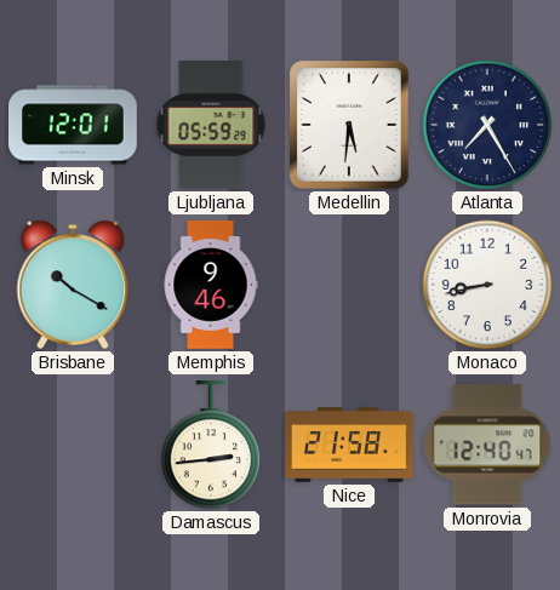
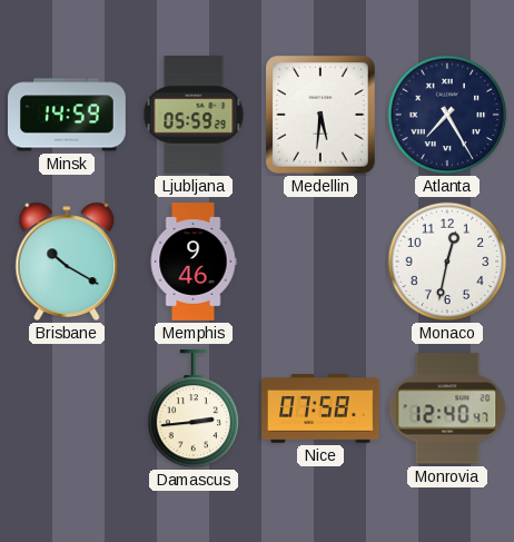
Minsk: 12:01 -> 14:59
Monaco: 8:43 -> 12:32
Nice: 21:58 -> 07:58
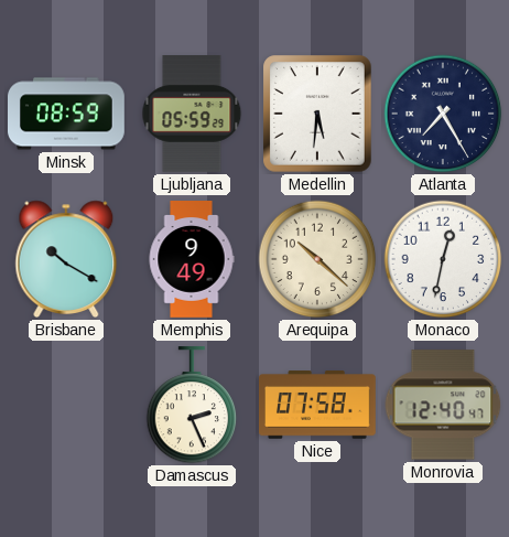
Minsk: 14:59 -> 08:59
Memphis: 9:46 -> 9:49
Arequipa: none -> 10:22
Damascus: 2:44 -> 2:26
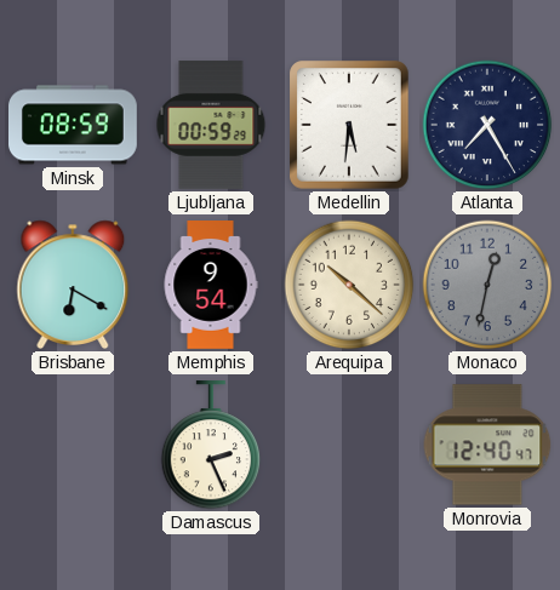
Ljubljana: 05:59 -> 00:59
Brisbane: 10:20 -> 6:20
Memphis: 9:49 -> 9:54
Monaco dial: white -> grey
Nice: 07:58 -> none
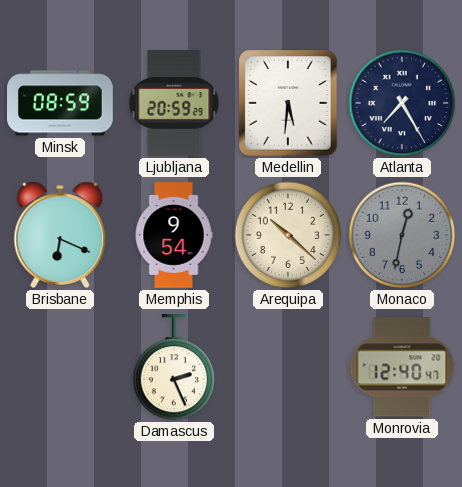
Ljubljana: 00:59 -> 20:59
Brisbane: 6:20 -> 6:19
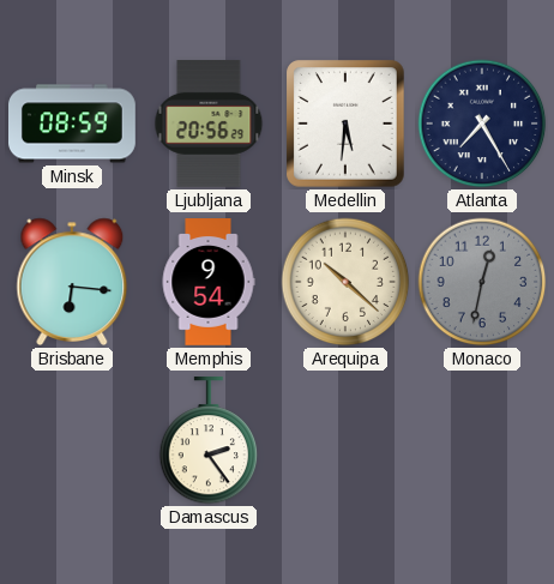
Ljubljana: 20:59 -> 20:56
Brisbane: 6:19 -> 6:16
Damascus: 2:26 -> 2:24
Monrovia: 12:40 -> none
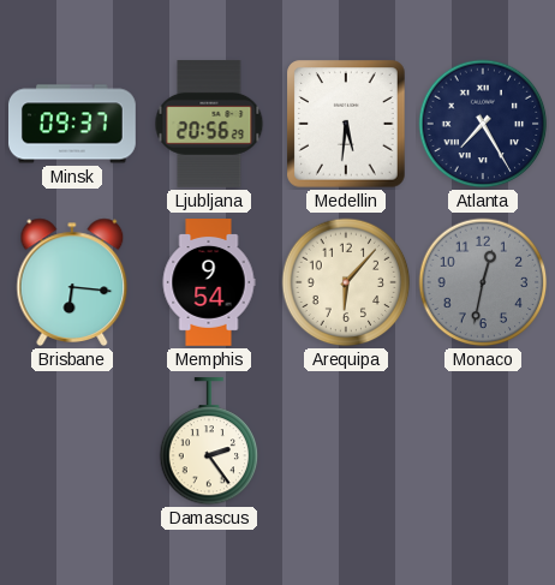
Minsk: 08:59 -> 09:37
Arequipa: 10:22 -> 6:07
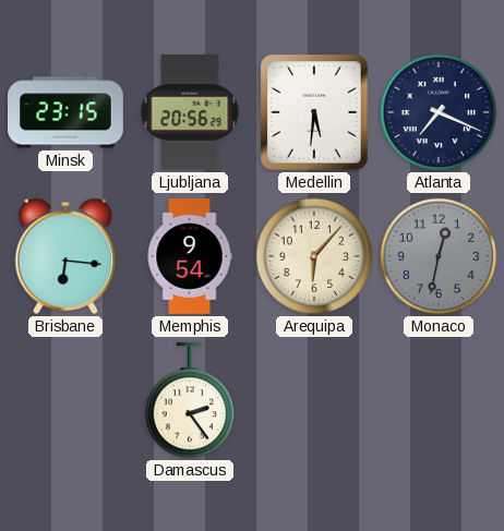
Minsk: 09:37 -> 23:15
Atlanta: 7:25 -> 7:19
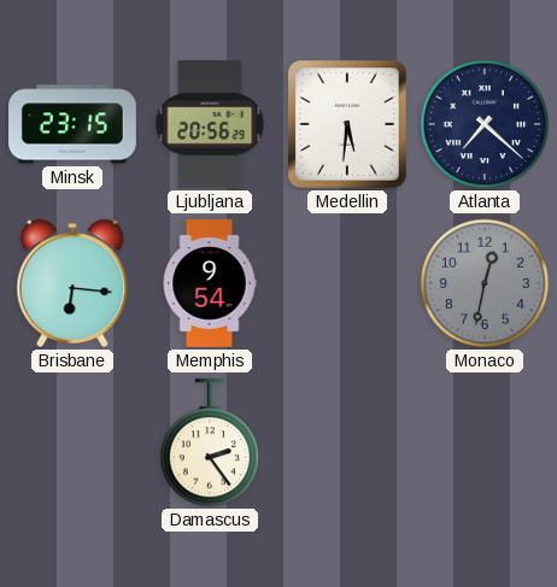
Atlanta: 7:19 -> 7:22
Arequipa: 6:07 -> none
